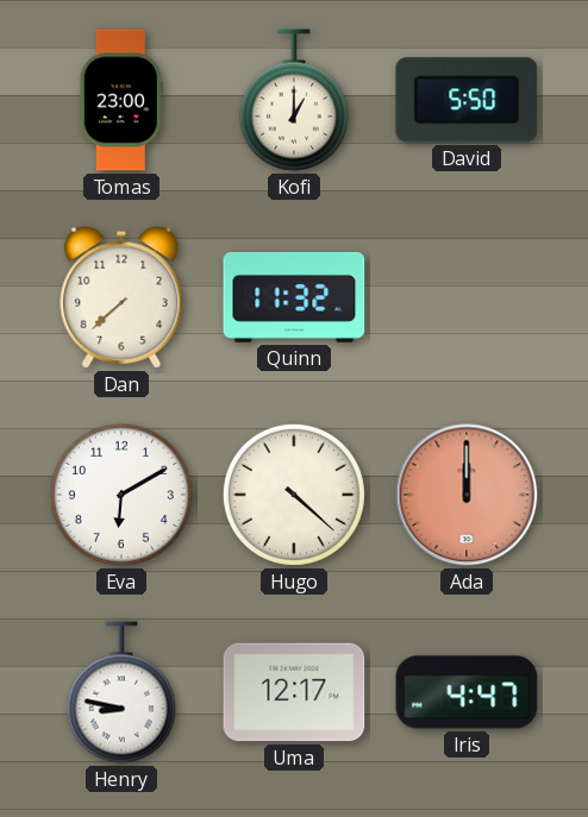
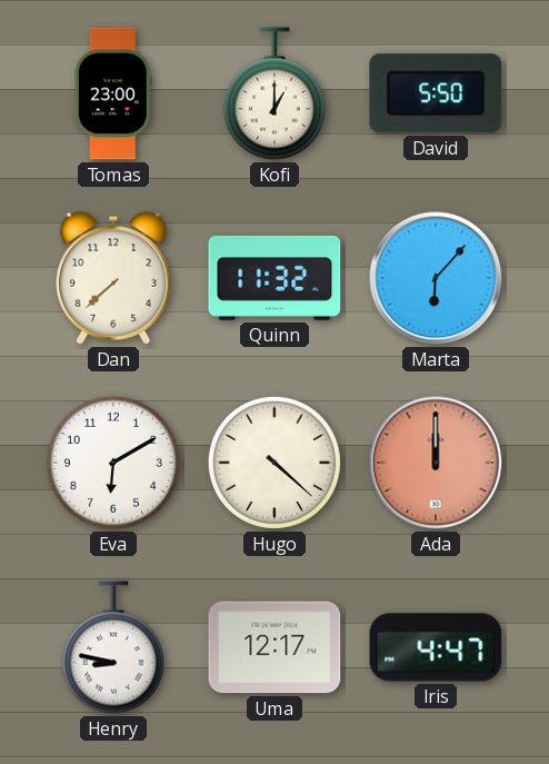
Marta: none -> 6:07
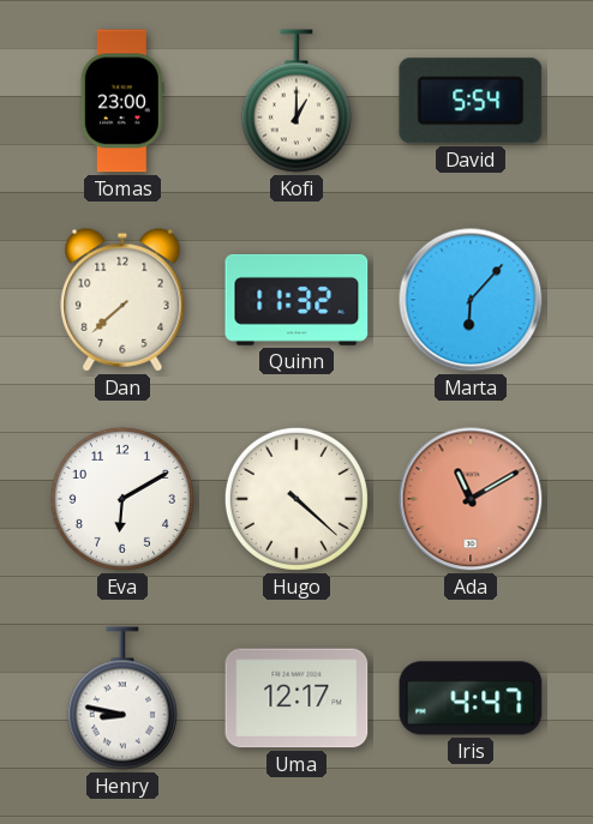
David: 5:50 -> 5:54
Ada: 12:00 -> 11:10
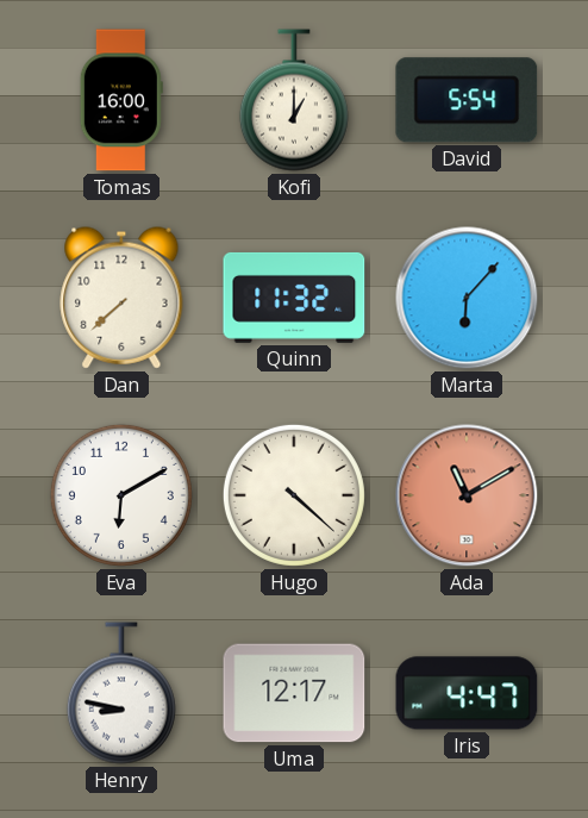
Tomas: 23:00 -> 16:00
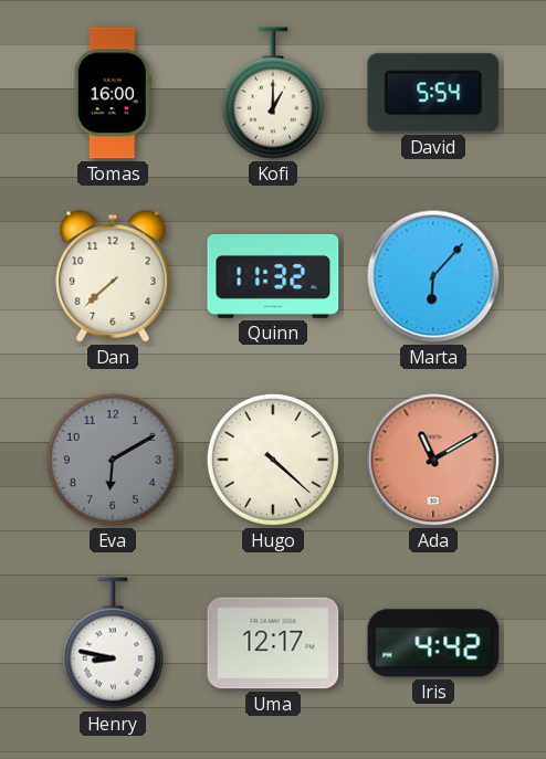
Eva dial: white -> grey
Iris: 4:47 -> 4:42
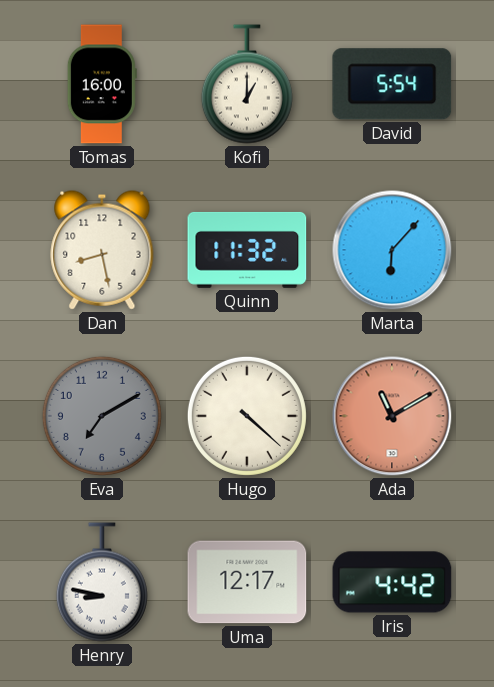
Dan: 7:38 -> 8:28
Eva: 6:10 -> 7:10
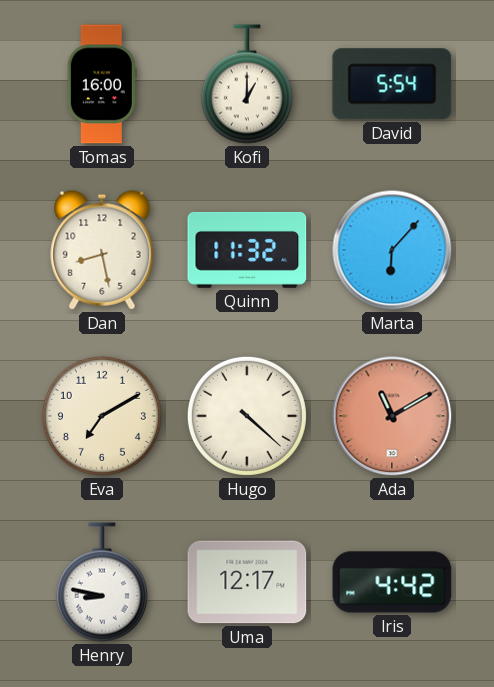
Eva dial: grey -> cream
